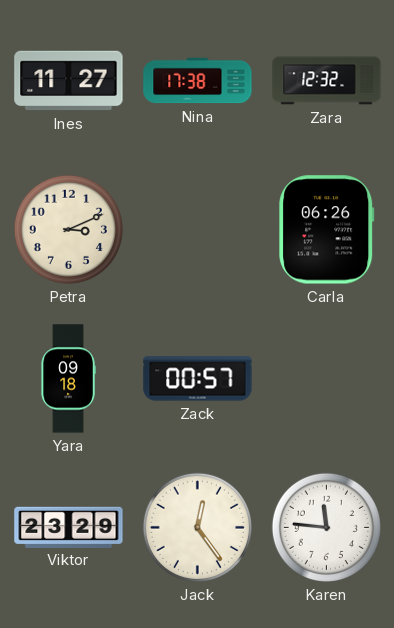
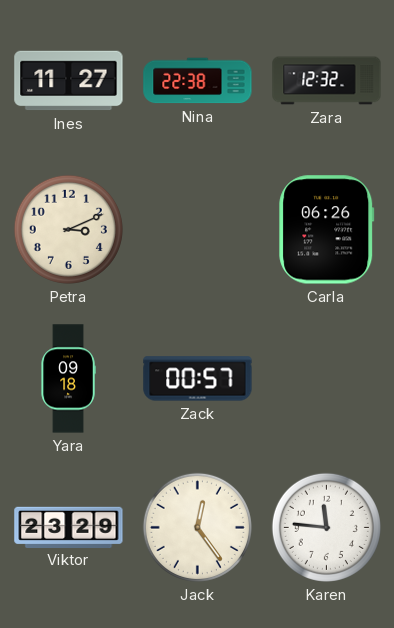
Nina: 17:38 -> 22:38
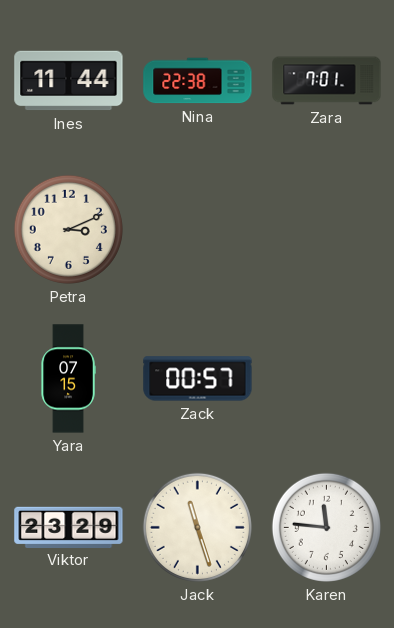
Ines: 11:27 -> 11:44
Zara: 12:32 -> 7:01
Carla: 06:26 -> none
Yara: 09:18 -> 07:15
Jack: 12:24 -> 11:27
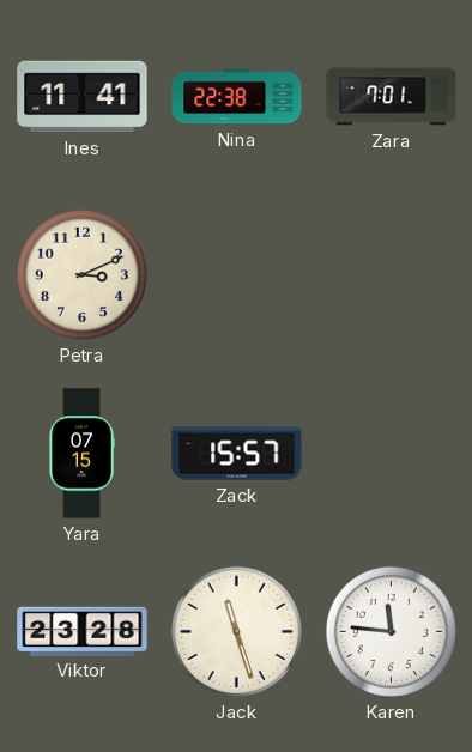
Ines: 11:44 -> 11:41
Zack: 00:57 -> 15:57
Viktor: 23:29 -> 23:28
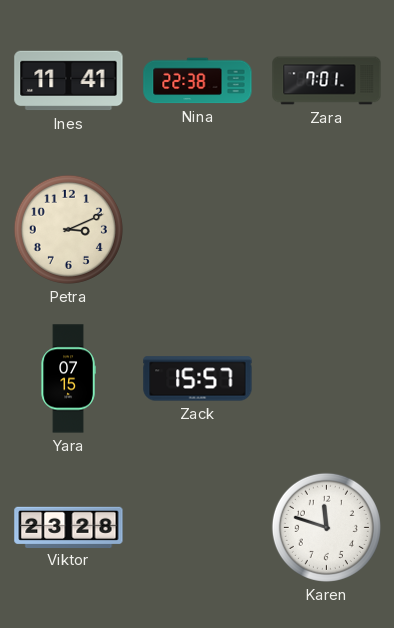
Jack: 11:27 -> none
Karen: 11:46 -> 11:48
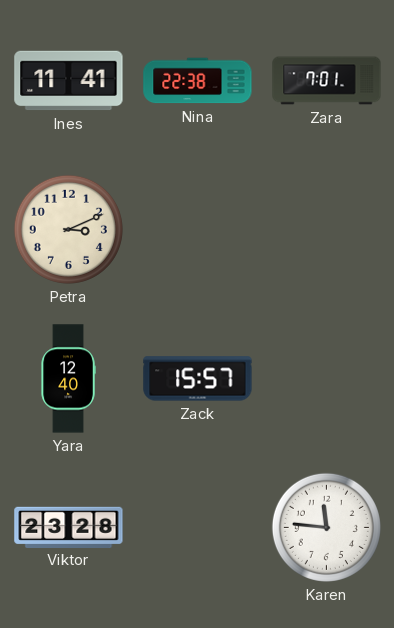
Yara: 07:15 -> 12:40
Karen: 11:48 -> 11:46
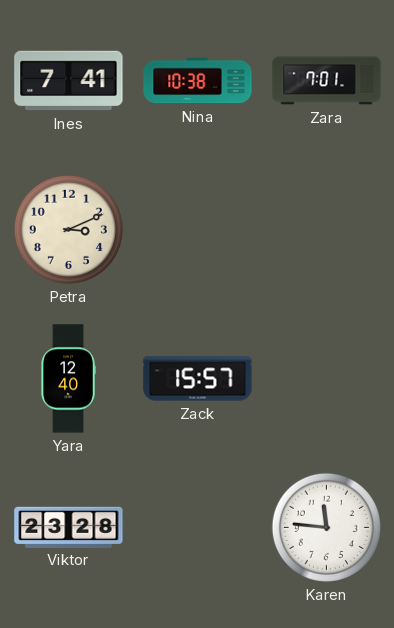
Ines: 11:41 -> 7:41
Nina: 22:38 -> 10:38
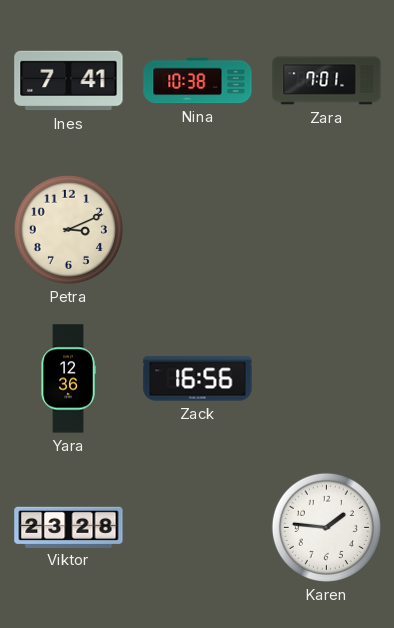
Yara: 12:40 -> 12:36
Zack: 15:57 -> 16:56
Karen: 11:46 -> 1:46
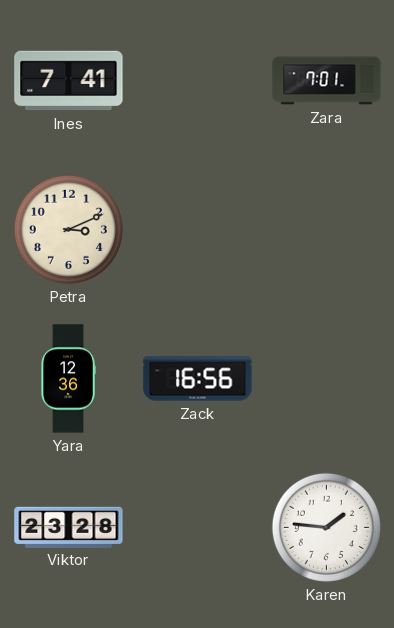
Nina: 10:38 -> none
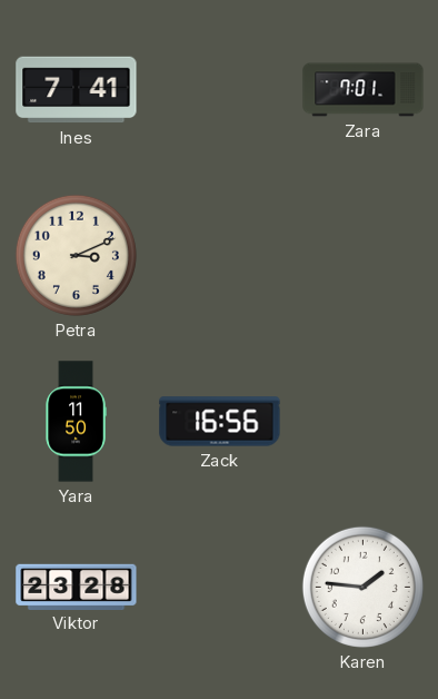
Yara: 12:36 -> 11:50
